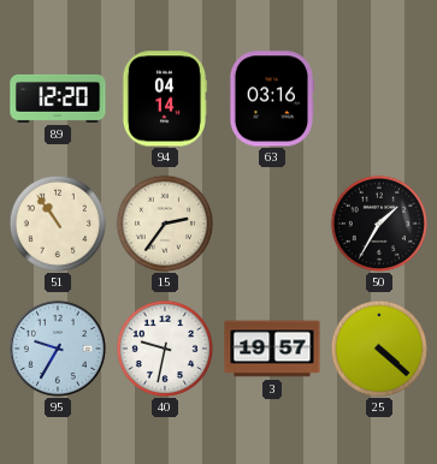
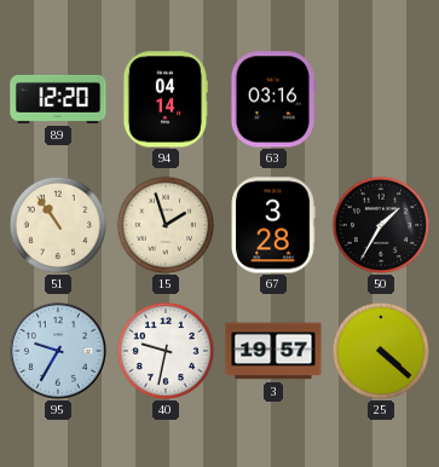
15: 2:36 -> 1:57
67: none -> 3:28
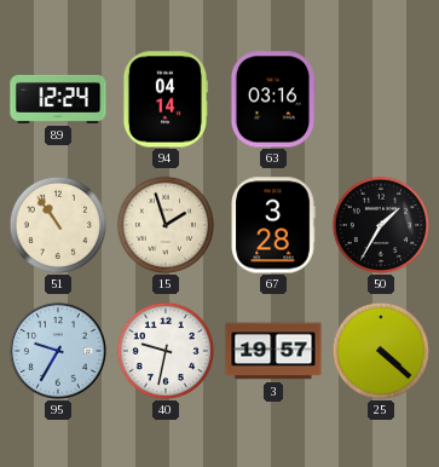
89: 12:20 -> 12:24
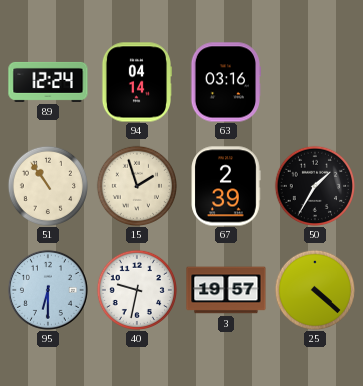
67: 3:28 -> 2:39
95: 9:35 -> 6:30
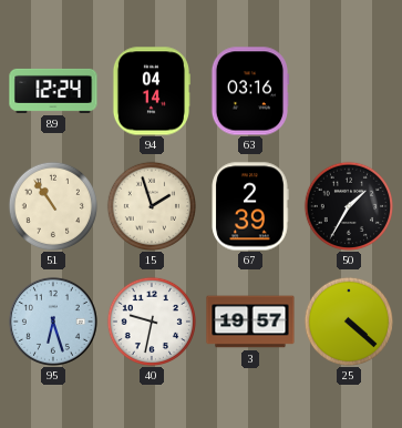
95: 6:30 -> 6:27
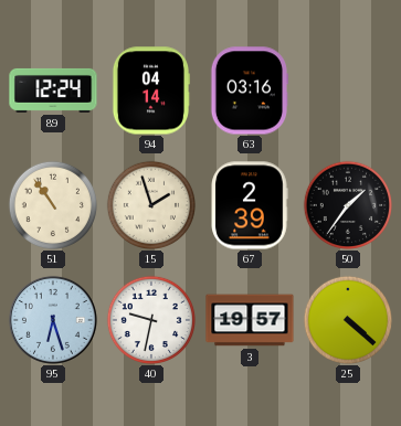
50: 1:35 -> 1:36
